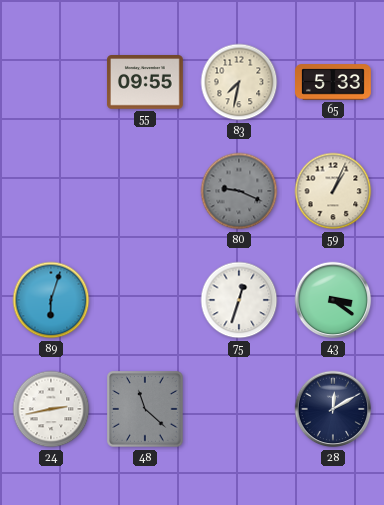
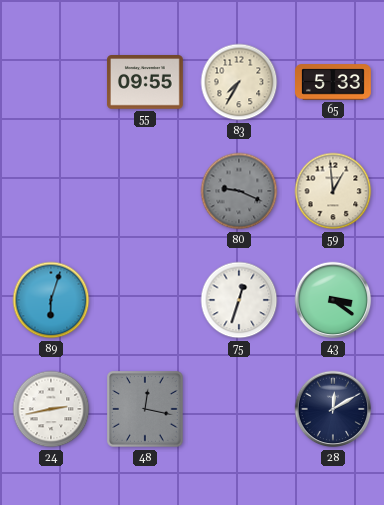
83: 7:32 -> 7:35
59: 1:04 -> 12:59
48: 11:22 -> 12:17
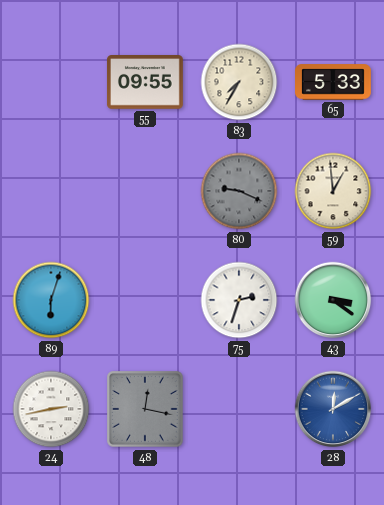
75: 12:33 -> 2:33
28 dial: navy -> blue
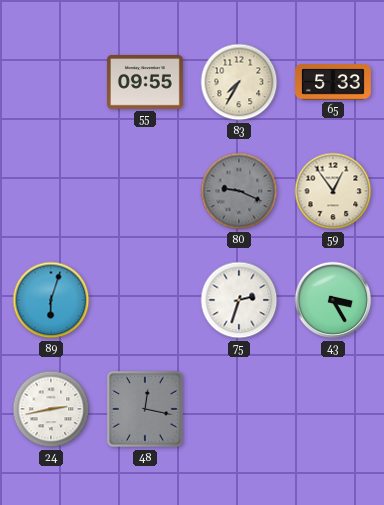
59: 12:59 -> 12:54
43: 3:21 -> 3:25
28: 12:10 -> none
